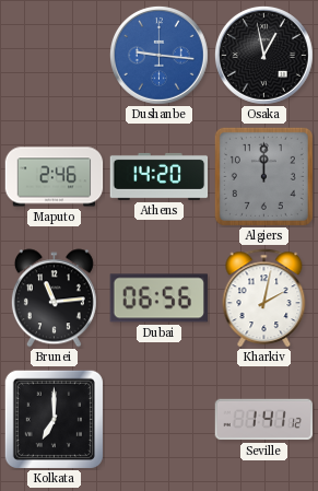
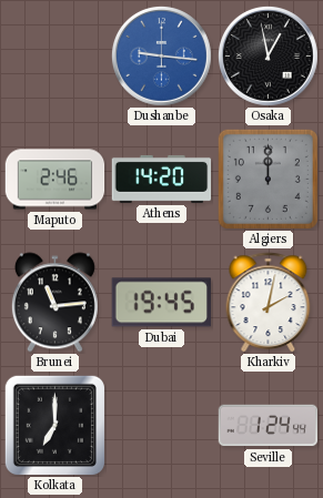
Dubai: 06:56 -> 19:45
Seville: 1:41 -> 1:24
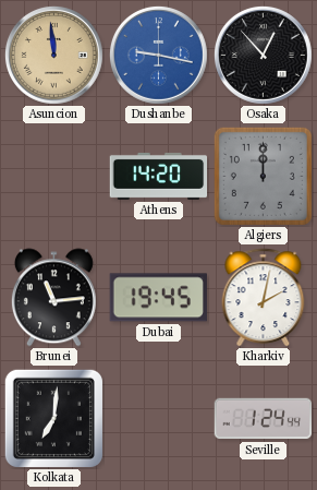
Asuncion: none -> 11:59
Dushanbe: 9:16 -> 9:17
Osaka: 12:58 -> 12:53
Maputo: 2:46 -> none
Kolkata: 7:00 -> 7:01
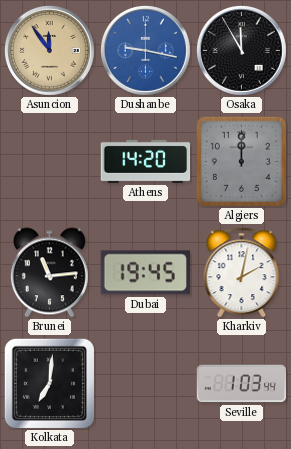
Asuncion: 11:59 -> 11:54
Osaka: 12:53 -> 11:55
Seville: 1:24 -> 1:03
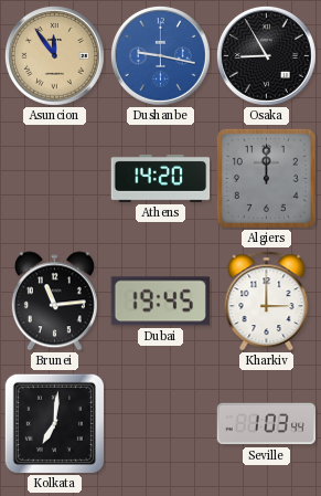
Osaka: 11:55 -> 8:55
Kharkiv: 2:02 -> 3:00
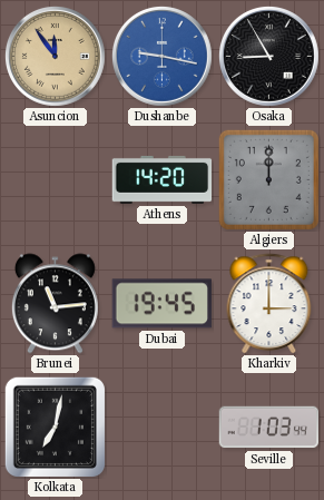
Kolkata: 7:01 -> 7:02
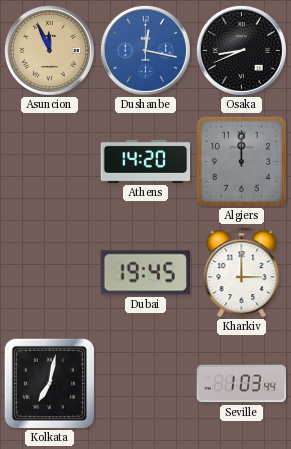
Asuncion: 11:54 -> 11:56
Dushanbe: 9:17 -> 12:17
Osaka: 8:55 -> 8:41
Brunei: 11:14 -> none
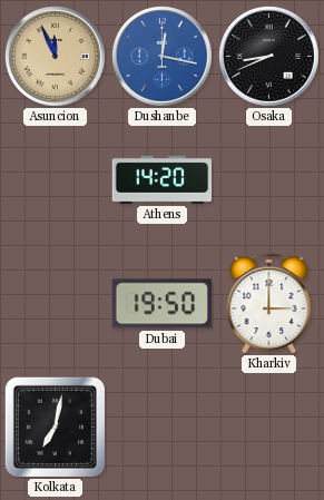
Algiers: 12:00 -> none
Dubai: 19:45 -> 19:50
Seville: 1:03 -> none
